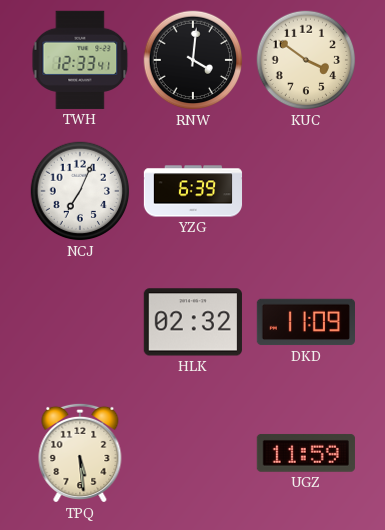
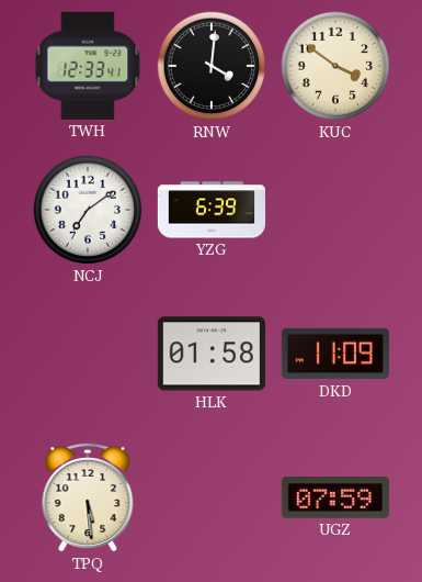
NCJ: 7:04 -> 7:09
HLK: 02:32 -> 01:58
UGZ: 11:59 -> 07:59
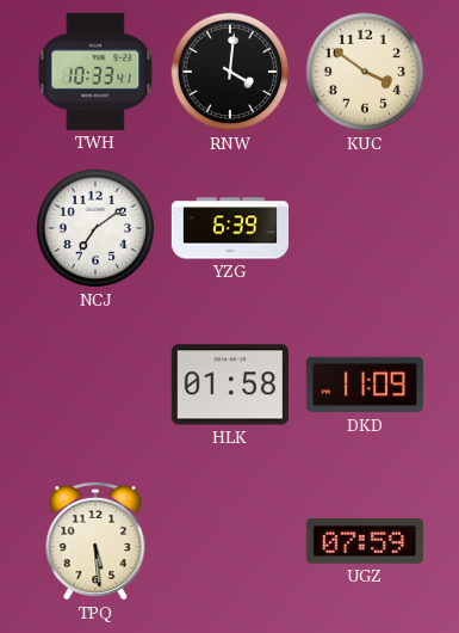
TWH: 12:33 -> 10:33
